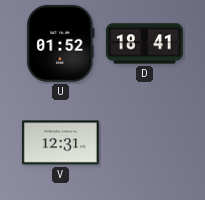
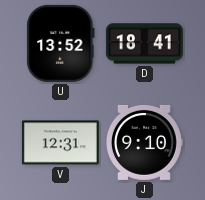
U: 01:52 -> 13:52
J: none -> 9:10
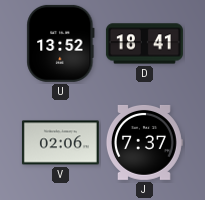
V: 12:31 -> 02:06
J: 9:10 -> 7:37
